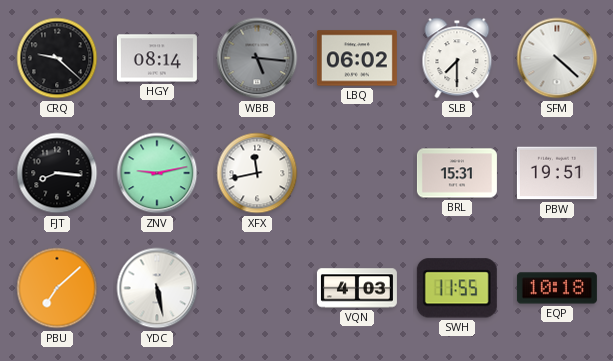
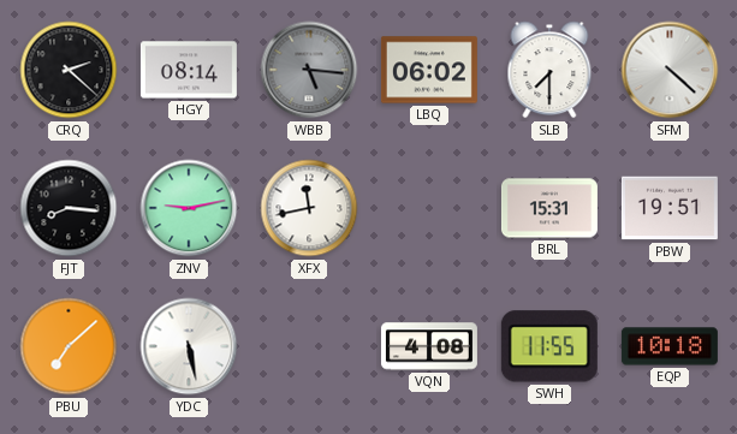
CRQ: 9:22 -> 2:22
VQN: 4:03 -> 4:08
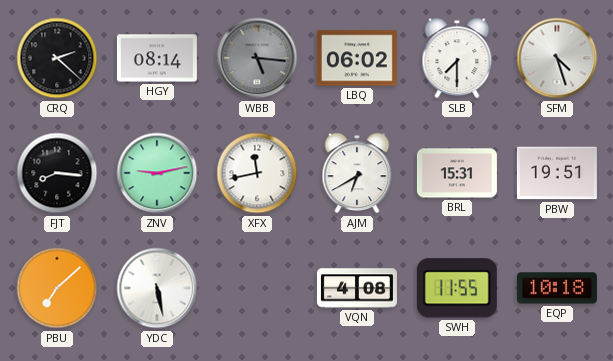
SFM: 4:22 -> 4:27
AJM: none -> 6:40
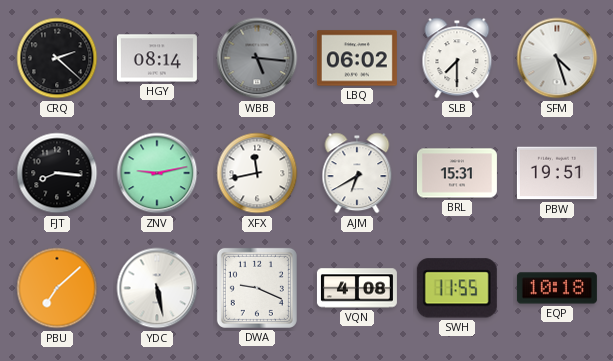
DWA: none -> 9:19
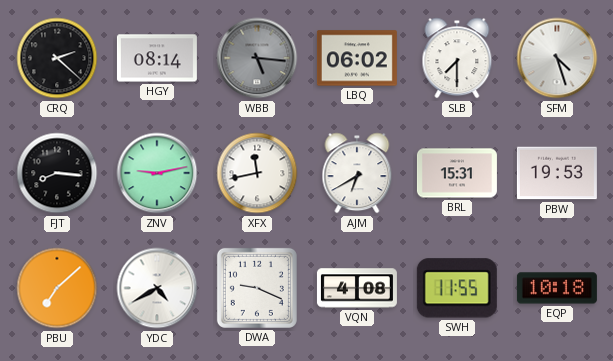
PBW: 19:51 -> 19:53
YDC: 5:28 -> 4:40
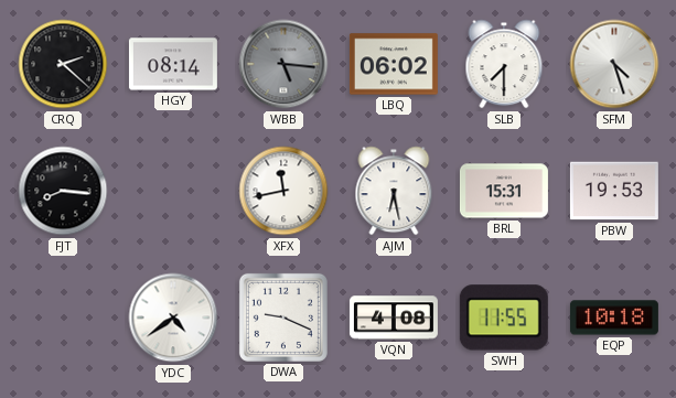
ZNV: 9:13 -> none
AJM: 6:40 -> 6:28
PBU: 7:08 -> none
YDC: 4:40 -> 4:39
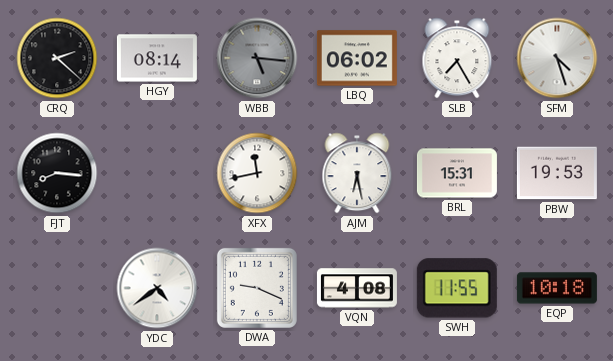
SLB: 7:30 -> 7:25
